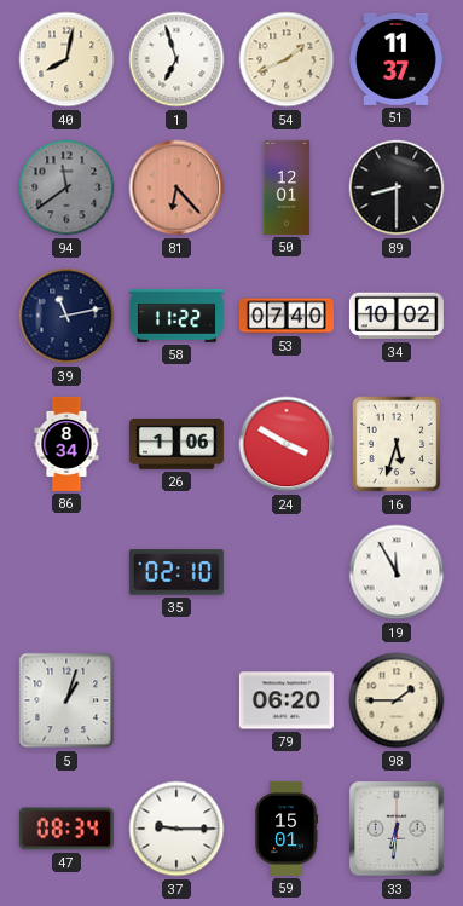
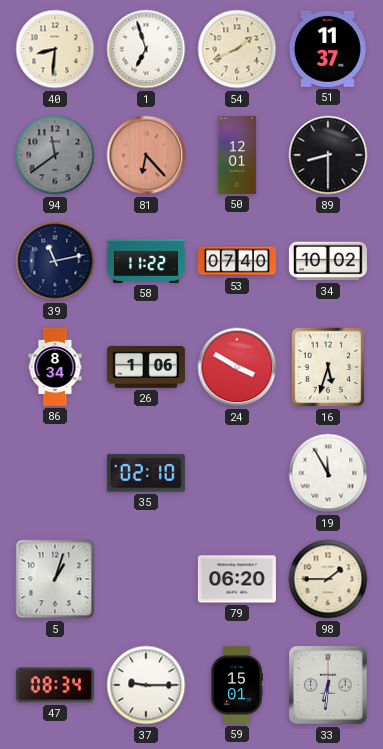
40: 8:02 -> 8:31
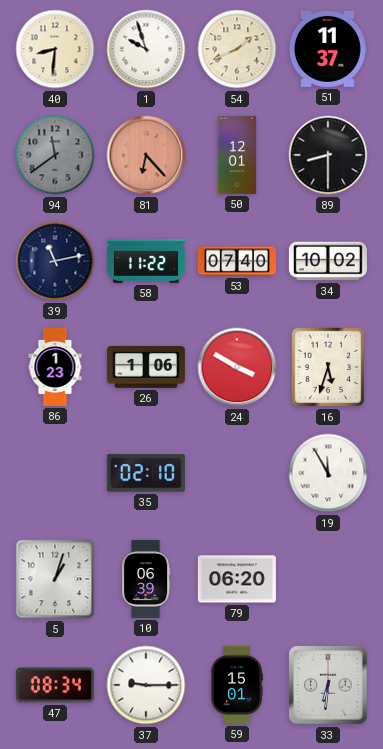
1: 6:57 -> 9:57
86: 8:34 -> 1:23
10: none -> 06:39
98: 1:45 -> none
